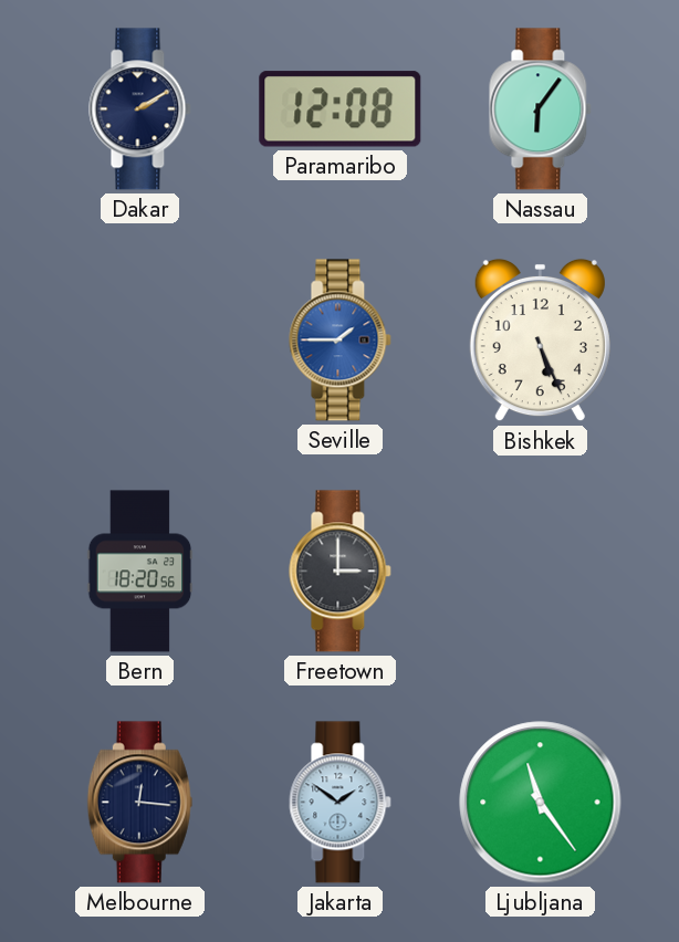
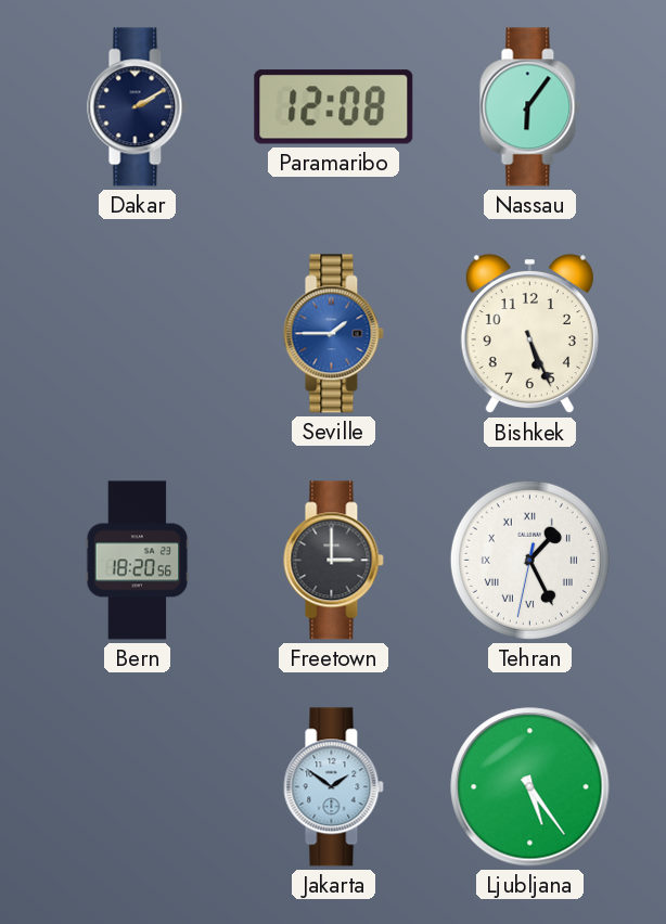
Tehran: none -> 1:25
Melbourne: 12:16 -> none
Ljubljana: 11:24 -> 5:24
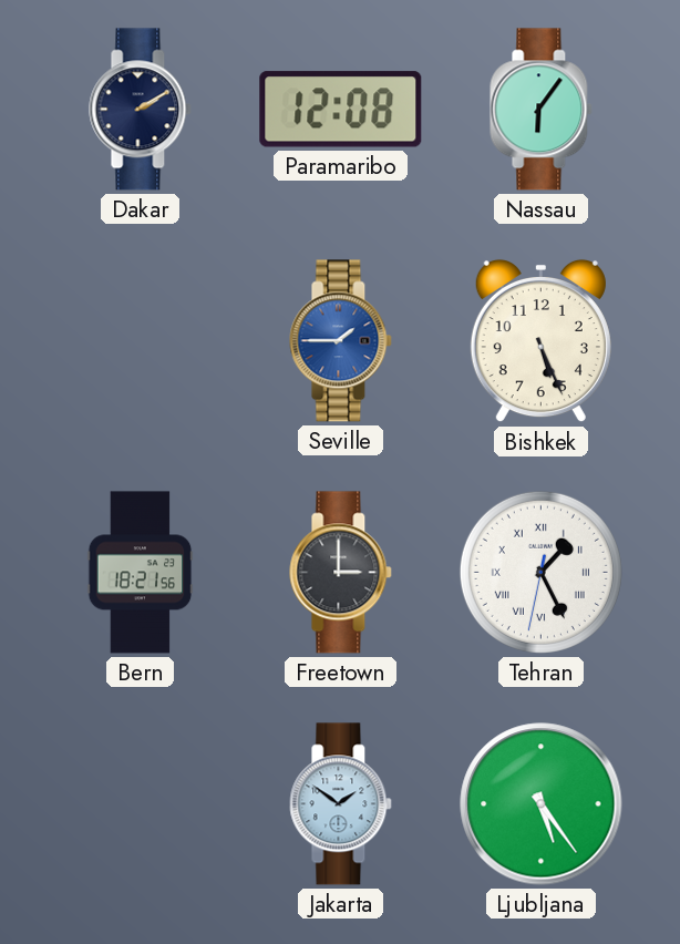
Bern: 18:20 -> 18:21
